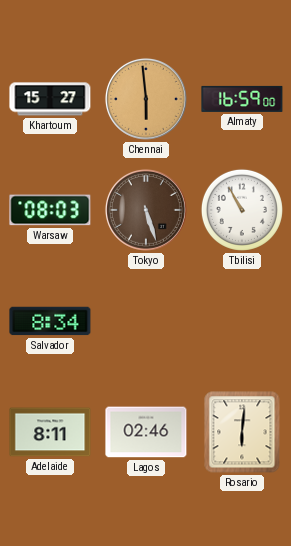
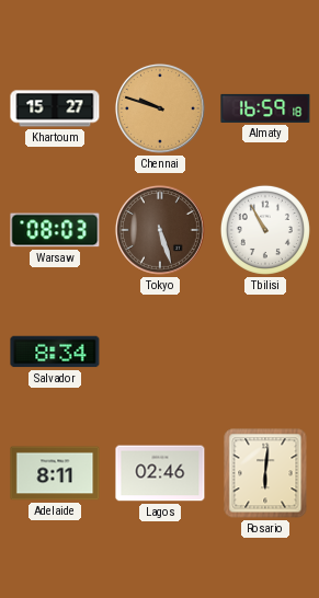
Chennai: 5:59 -> 9:48
Almaty: 16:59:00 -> 16:59:18
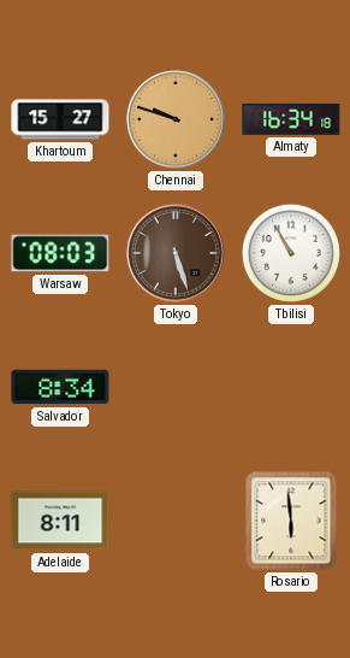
Almaty: 16:59 -> 16:34
Lagos: 02:46 -> none
Rosario: 6:01 -> 5:59
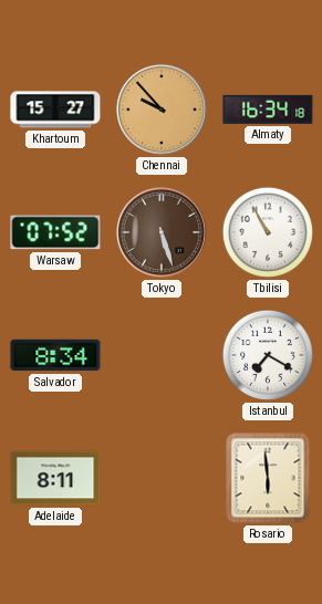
Chennai: 9:48 -> 9:53
Warsaw: 08:03 -> 07:52
Istanbul: none -> 7:20
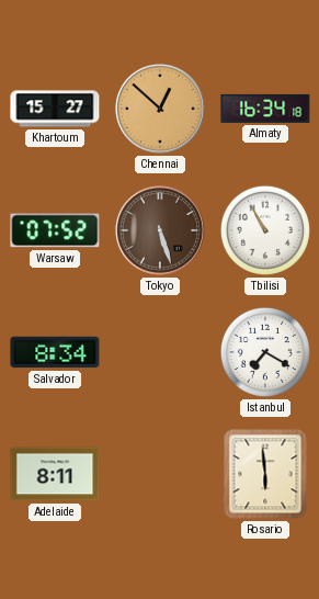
Chennai: 9:53 -> 12:52
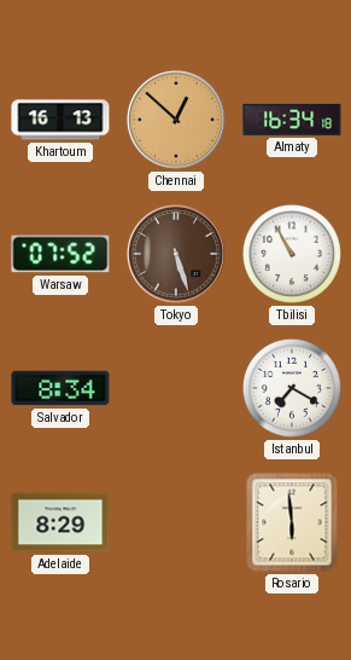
Khartoum: 15:27 -> 16:13
Adelaide: 8:11 -> 8:29
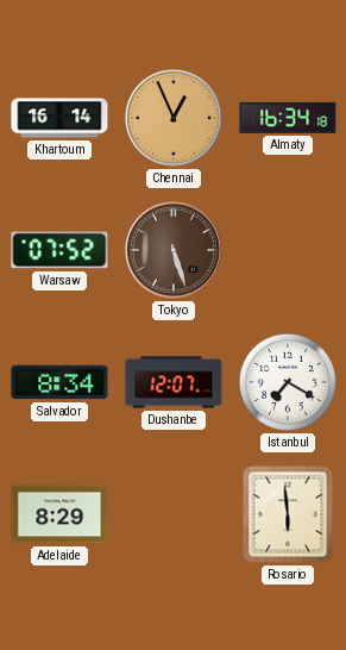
Khartoum: 16:13 -> 16:14
Chennai: 12:52 -> 12:56
Tbilisi: 10:55 -> none
Dushanbe: none -> 12:07
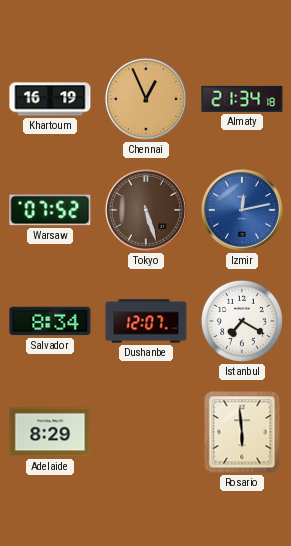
Khartoum: 16:14 -> 16:19
Almaty: 16:34 -> 21:34
Izmir: none -> 12:13
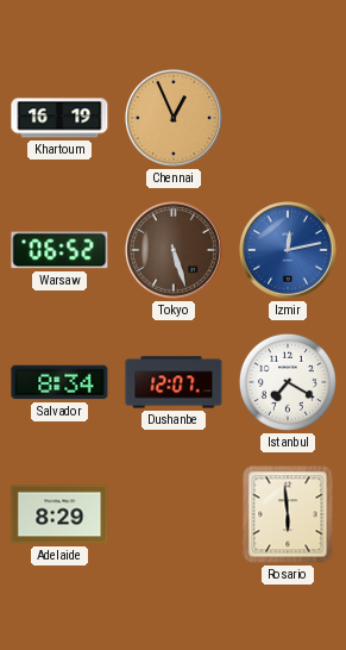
Almaty: 21:34 -> none
Warsaw: 07:52 -> 06:52
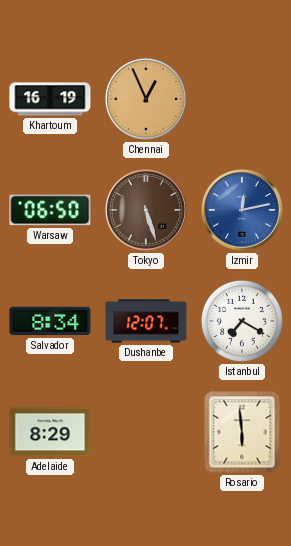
Warsaw: 06:52 -> 06:50
